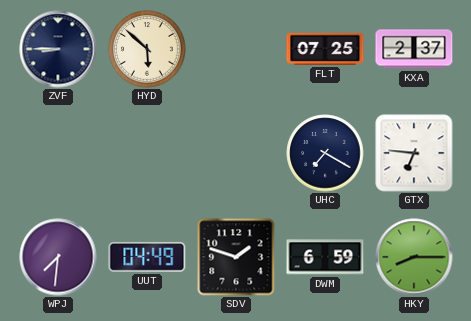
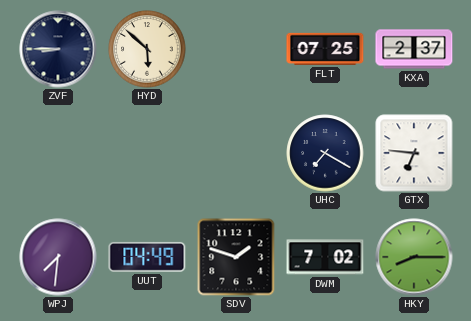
DWM: 6:59 -> 7:02
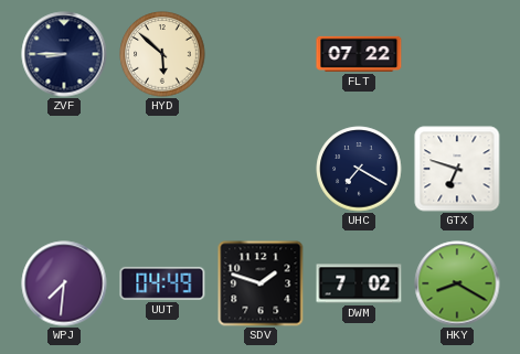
FLT: 07:25 -> 07:22
KXA: 2:37 -> none
GTX: 6:46 -> 6:48
HKY: 8:15 -> 8:20
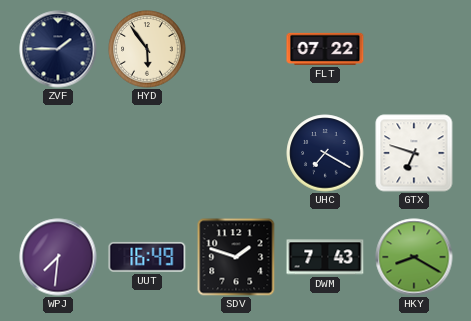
ZVF: 8:45 -> 1:45
HYD: 5:52 -> 5:54
UUT: 04:49 -> 16:49
DWM: 7:02 -> 7:43
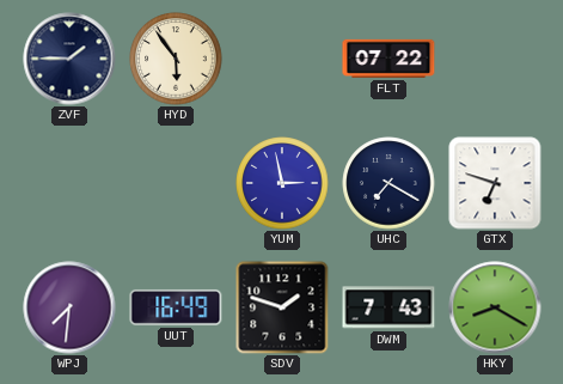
YUM: none -> 2:58
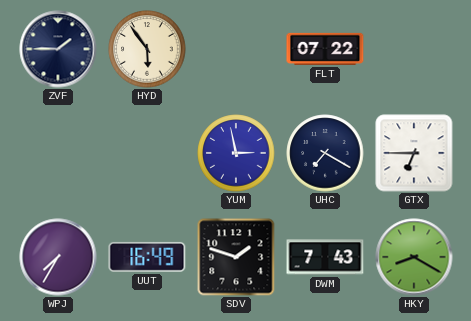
GTX: 6:48 -> 6:45
WPJ: 7:31 -> 7:35
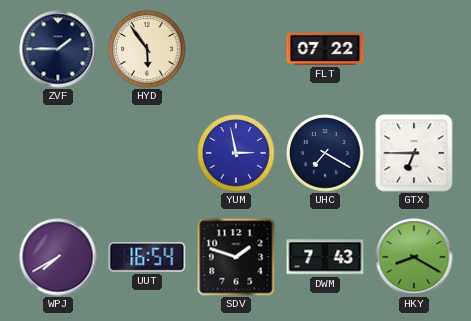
WPJ: 7:35 -> 7:40
UUT: 16:49 -> 16:54
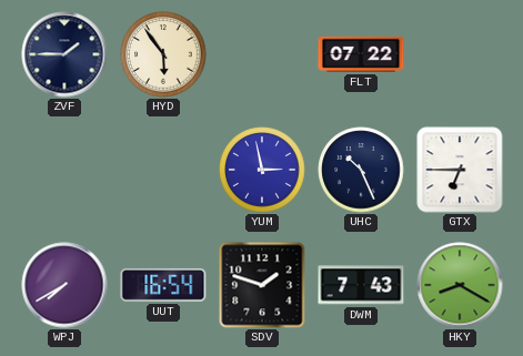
UHC: 7:20 -> 10:26
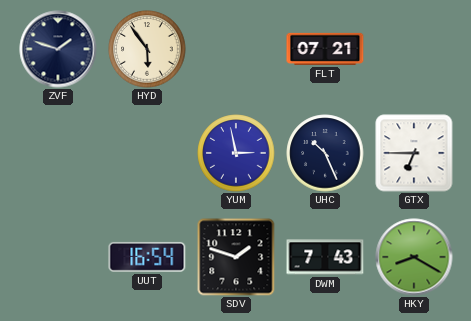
ZVF: 1:45 -> 1:48
FLT: 07:22 -> 07:21
WPJ: 7:40 -> none
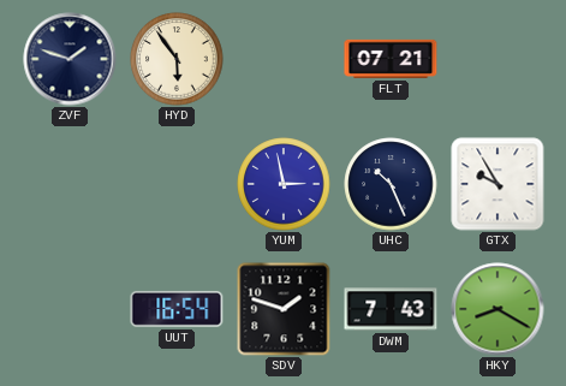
GTX: 6:45 -> 9:55
